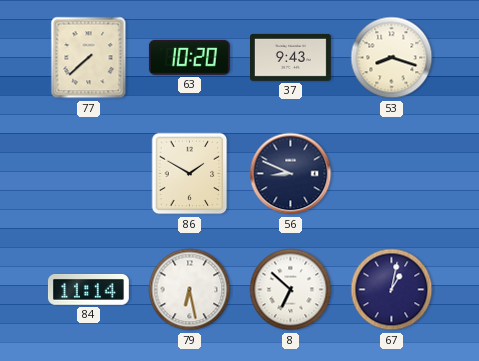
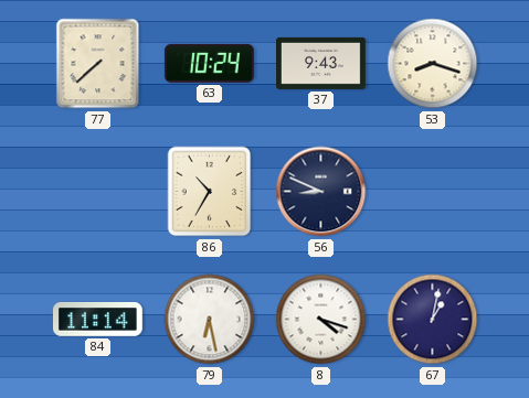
63: 10:20 -> 10:24
86: 1:50 -> 10:35
8: 6:52 -> 4:18
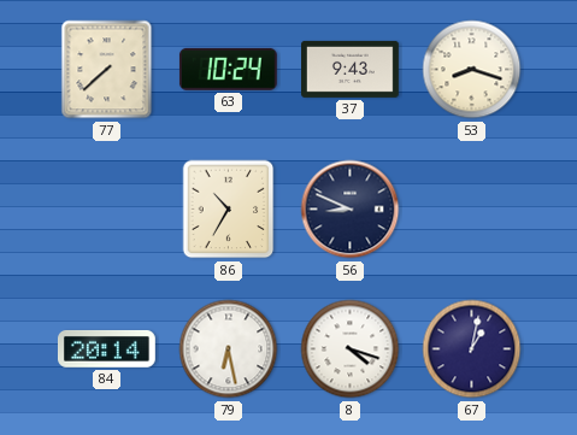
84: 11:14 -> 20:14
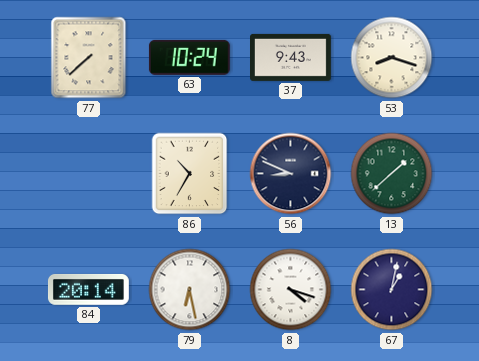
13: none -> 1:38
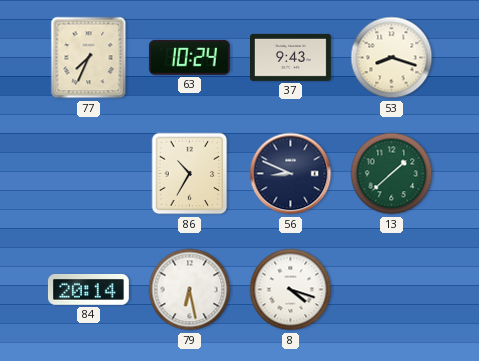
77: 7:38 -> 7:34
67: 1:02 -> none
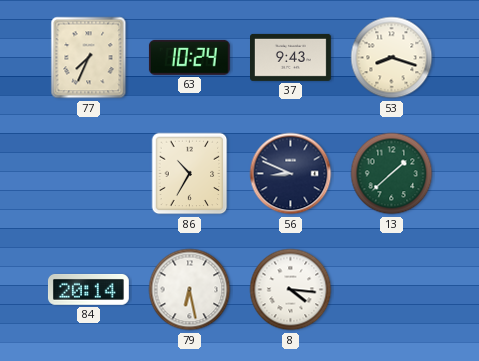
8: 4:18 -> 4:16
